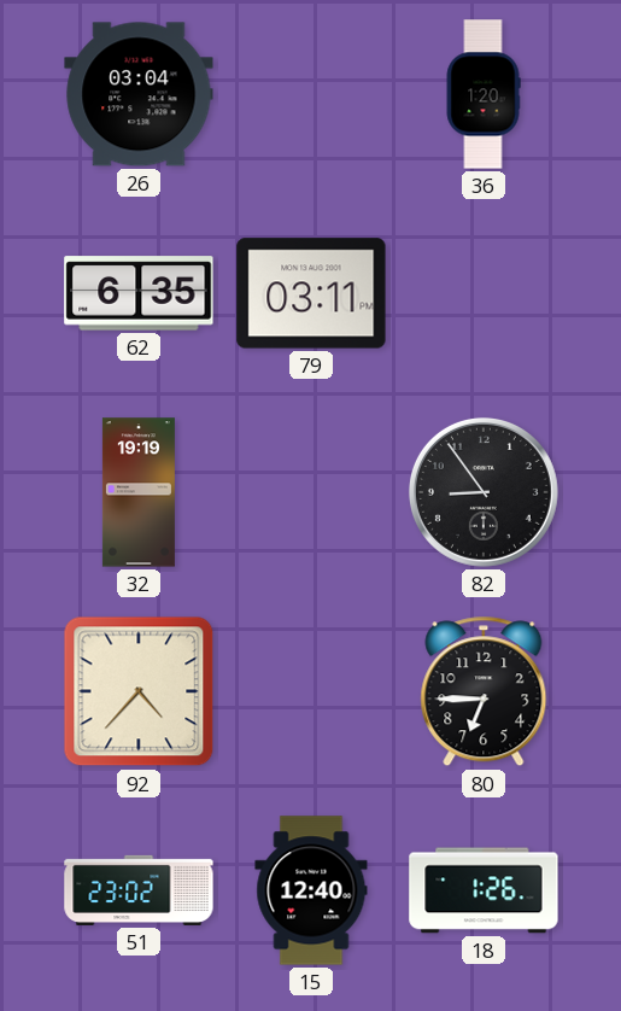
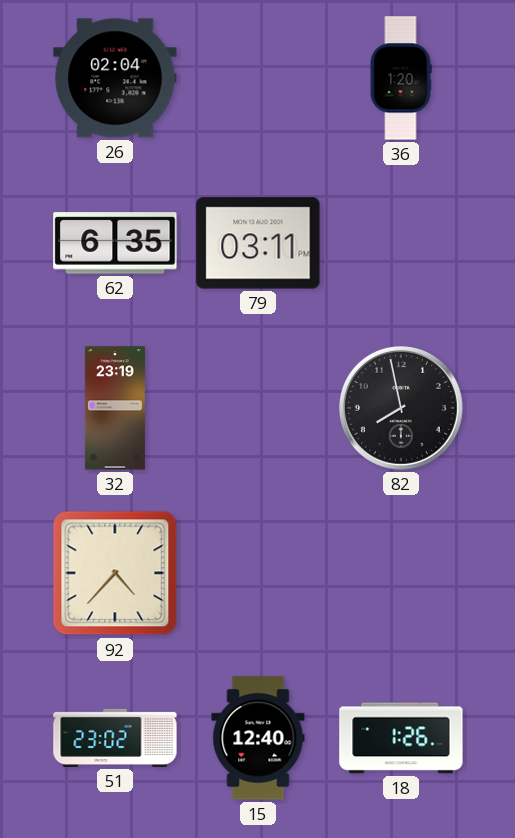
26: 03:04 -> 02:04
32: 19:19 -> 23:19
82: 8:54 -> 7:58
80: 6:45 -> none
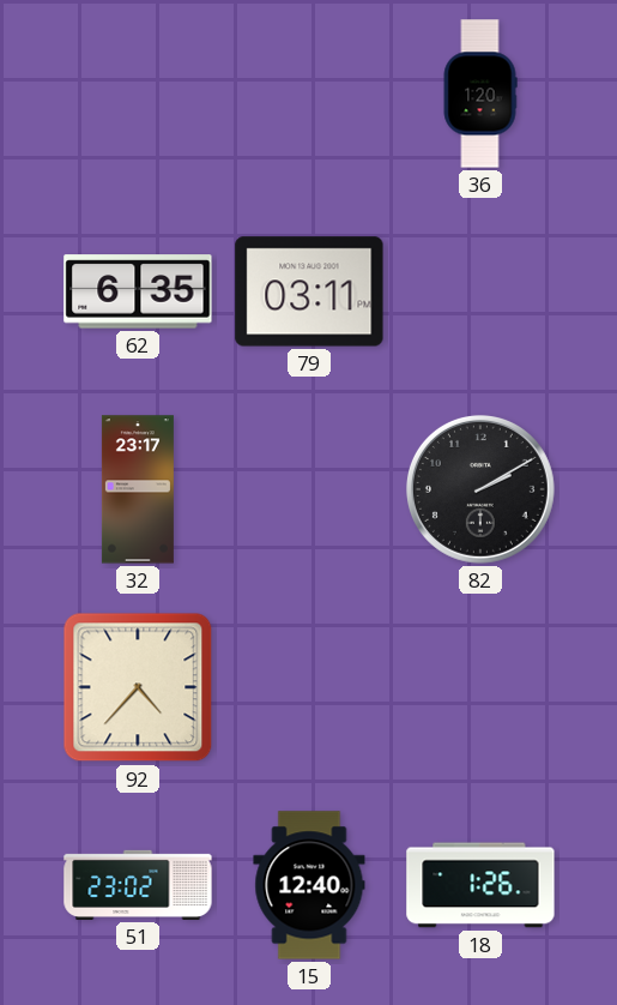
26: 02:04 -> none
32: 23:19 -> 23:17
82: 7:58 -> 2:10
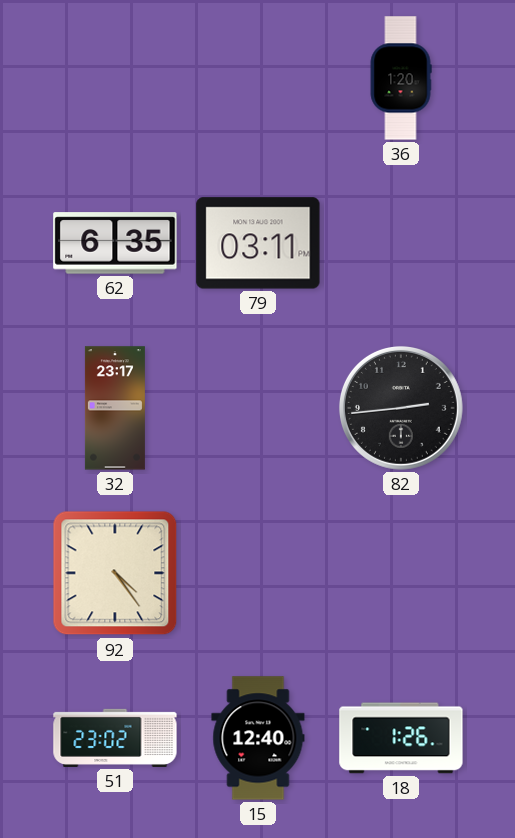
82: 2:10 -> 2:44
92: 4:37 -> 4:24
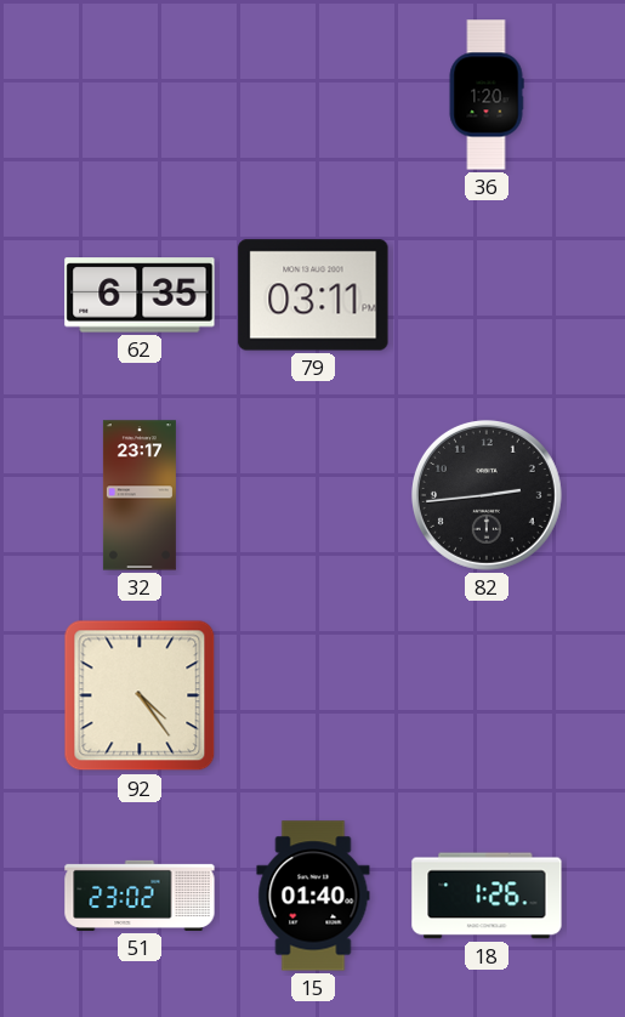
15: 12:40 -> 01:40
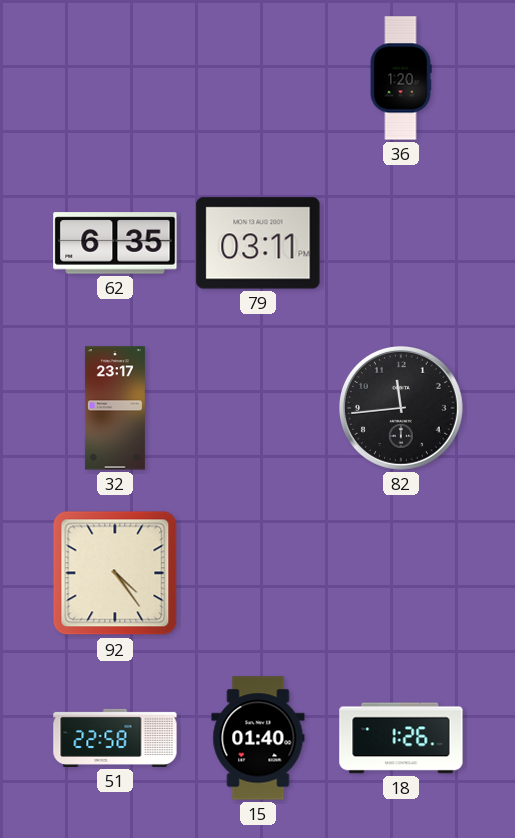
82: 2:44 -> 11:44
51: 23:02 -> 22:58
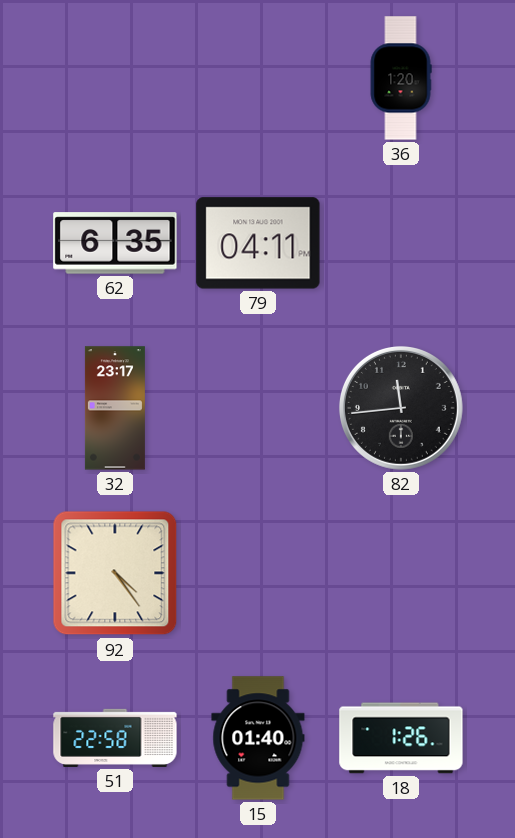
79: 03:11 -> 04:11
